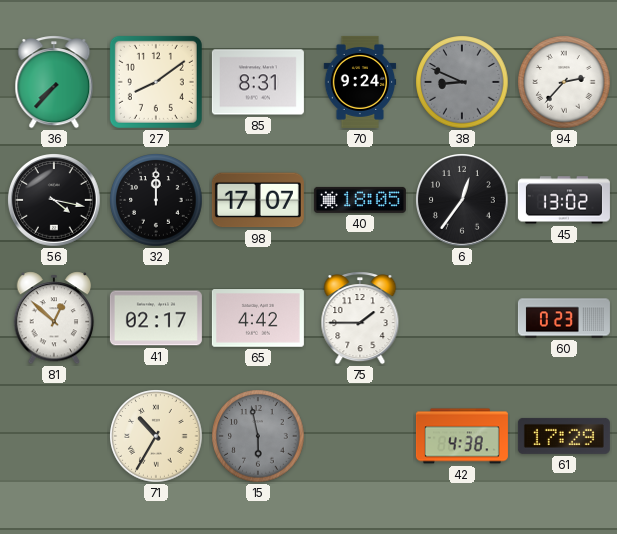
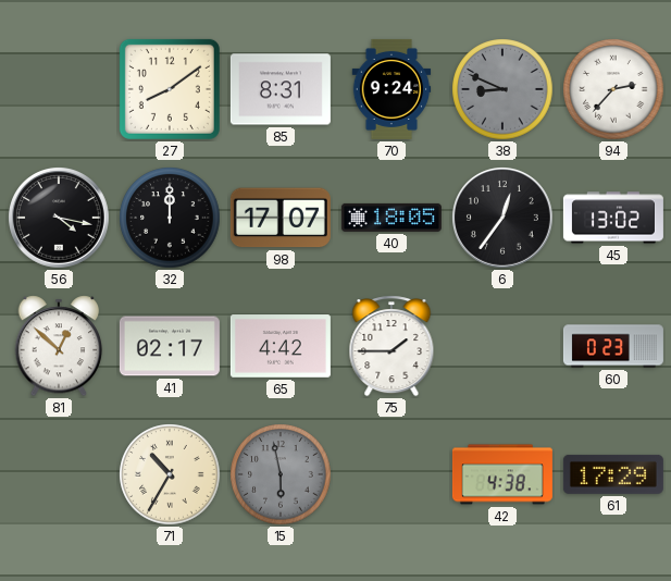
36: 7:37 -> none
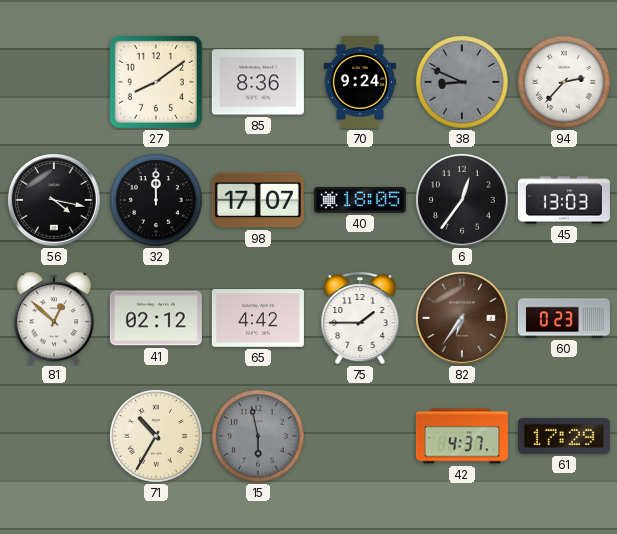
85: 8:31 -> 8:36
45: 13:02 -> 13:03
41: 02:17 -> 02:12
82: none -> 6:36
42: 4:38 -> 4:37
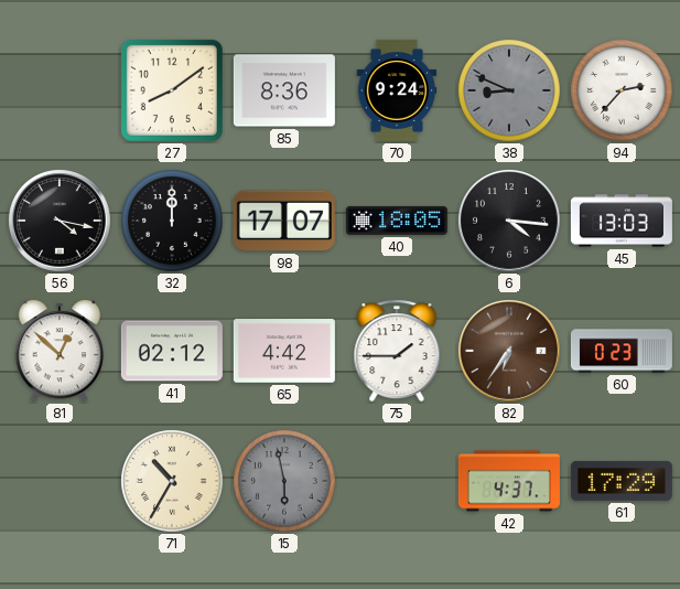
6: 12:36 -> 4:16
